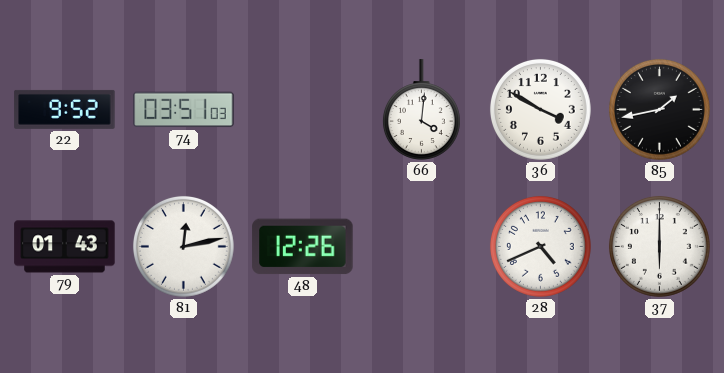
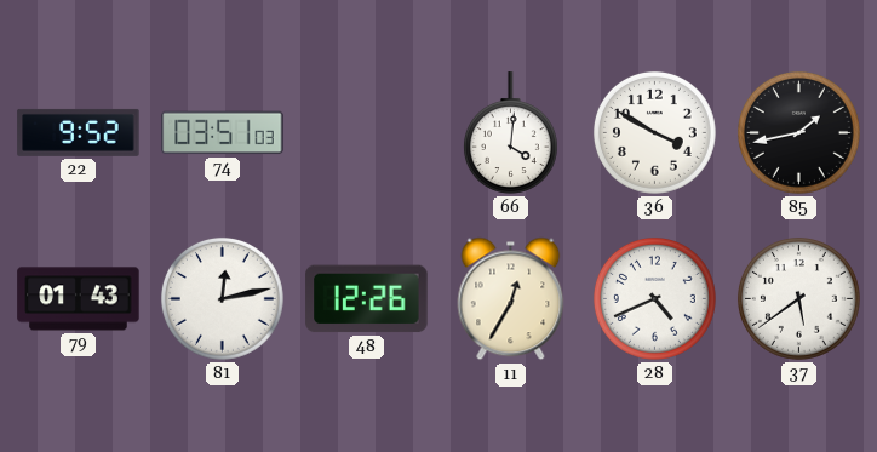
11: none -> 12:35
37: 6:00 -> 5:39
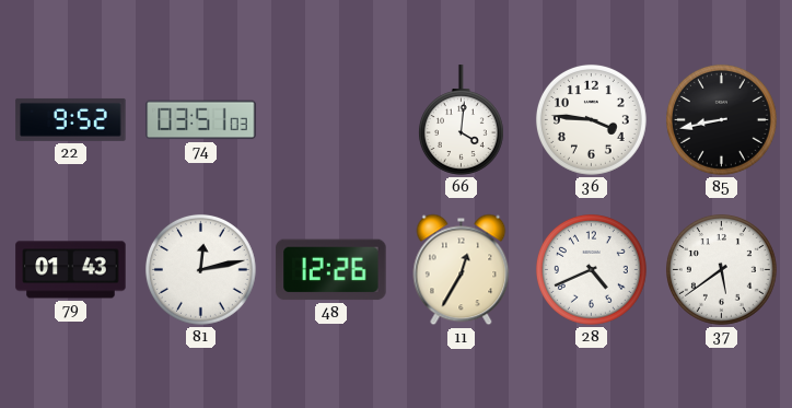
36: 3:50 -> 3:46
85: 1:43 -> 8:43
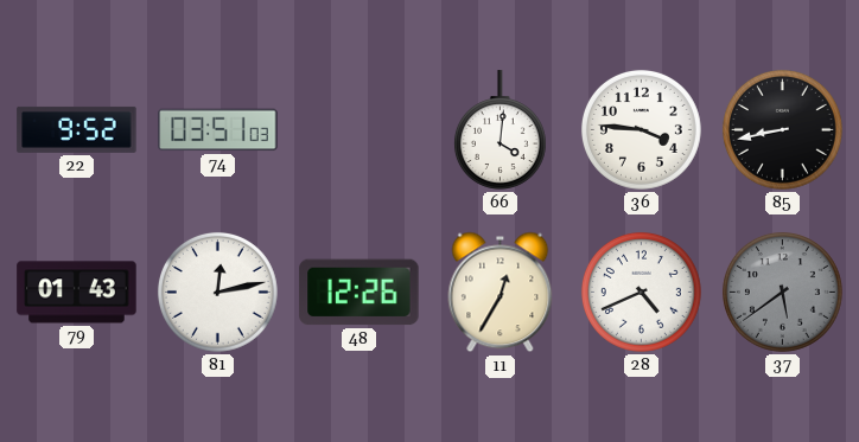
37 dial: white -> grey
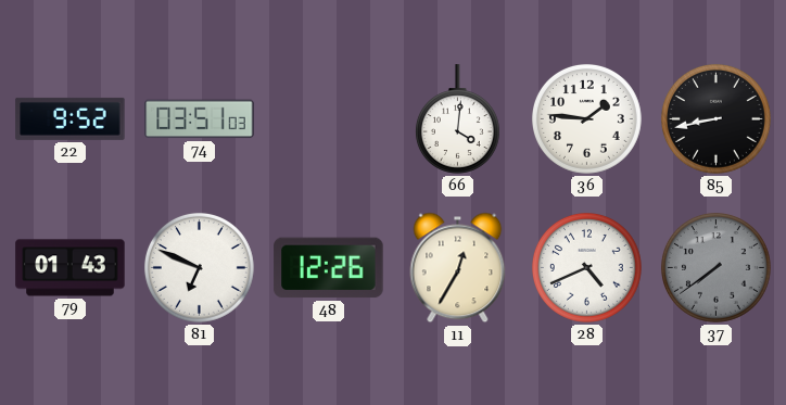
36: 3:46 -> 1:46
81: 12:13 -> 6:49
37: 5:39 -> 7:39
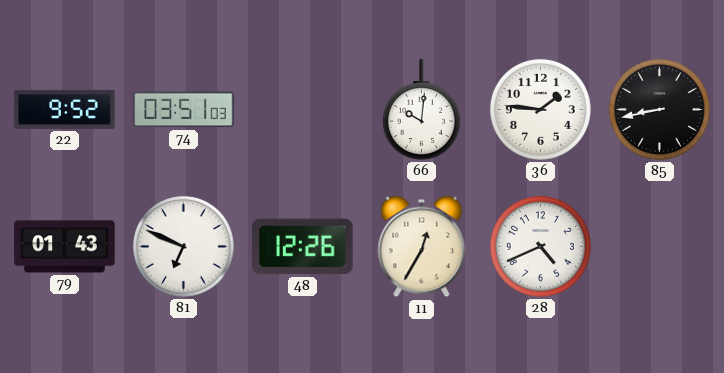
66: 4:01 -> 10:01
37: 7:39 -> none
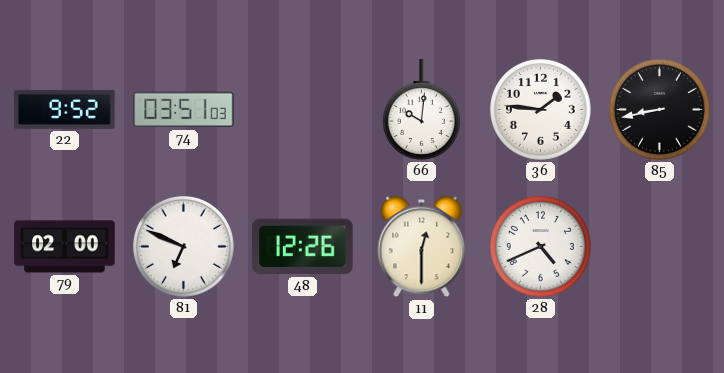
79: 01:43 -> 02:00
11: 12:35 -> 12:30
